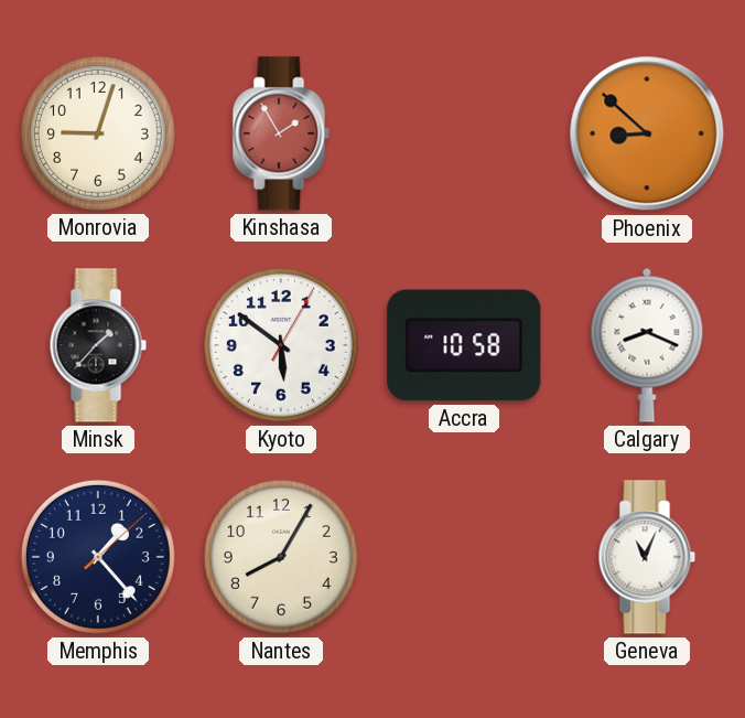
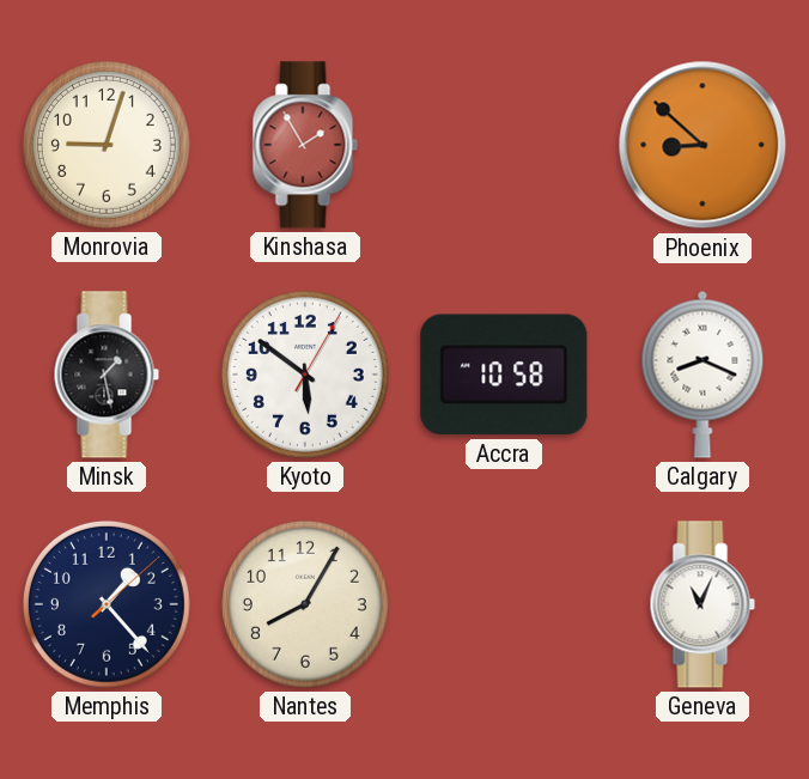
Minsk: 1:37 -> 1:28
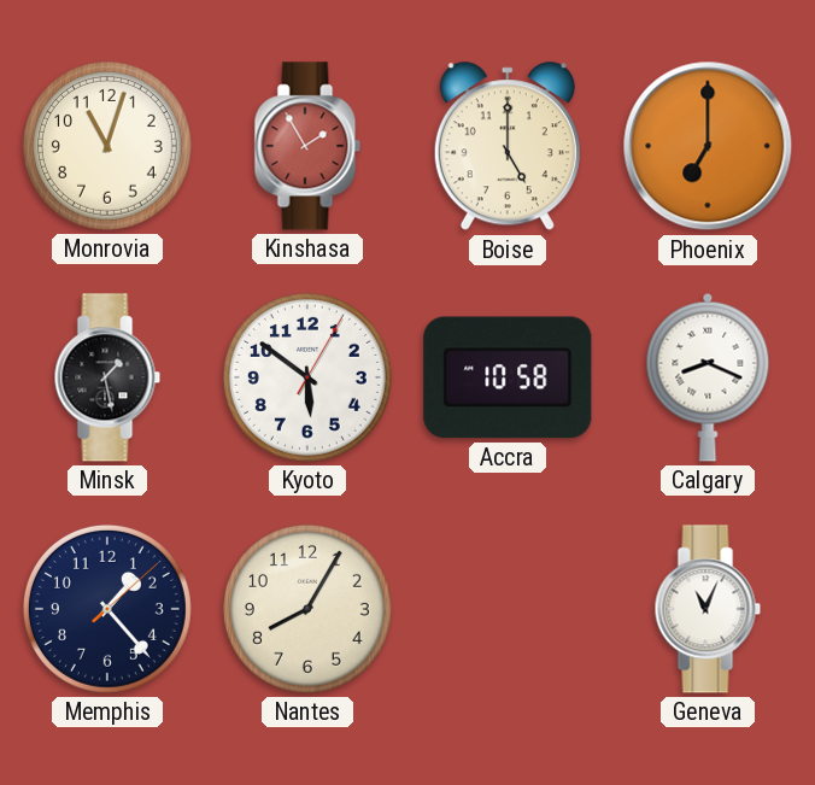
Monrovia: 9:03 -> 11:03
Boise: none -> 5:00
Phoenix: 8:52 -> 7:00
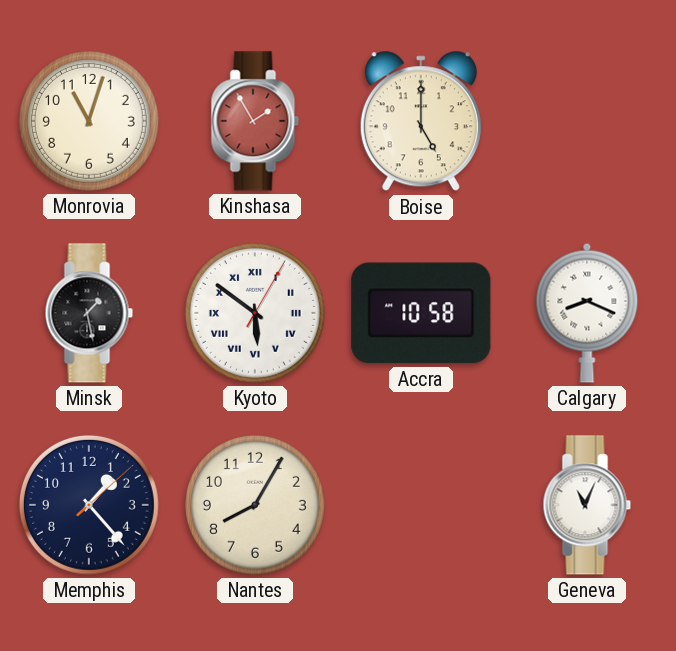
Phoenix: 7:00 -> none
Kyoto numerals: Arabic -> Roman
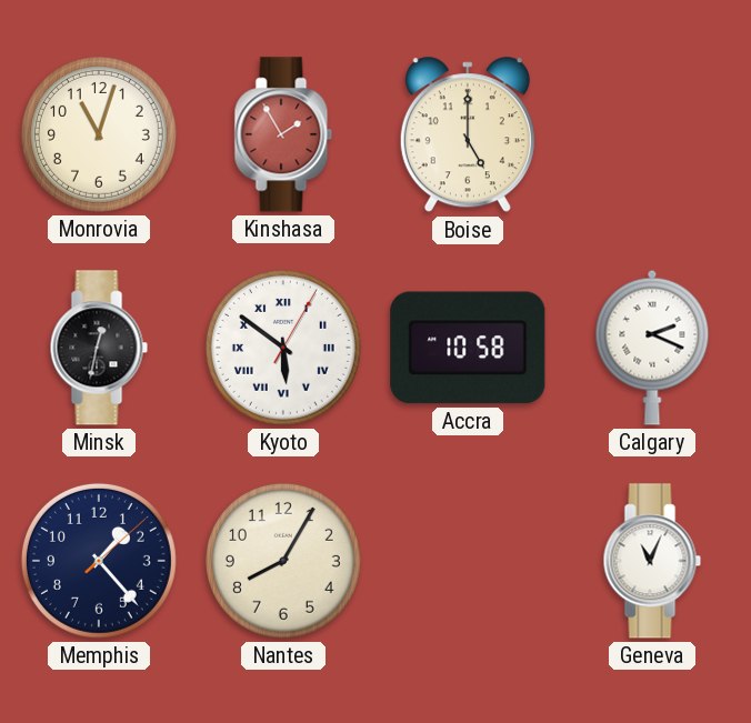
Minsk: 1:28 -> 12:32
Calgary: 8:19 -> 2:19
